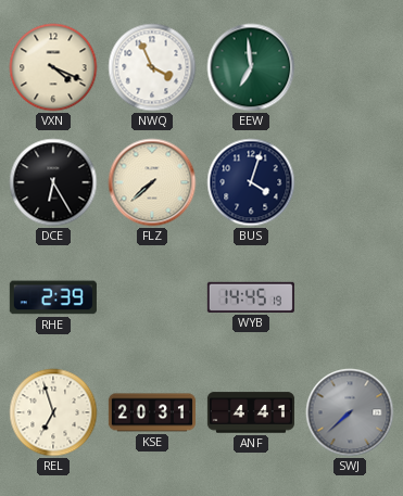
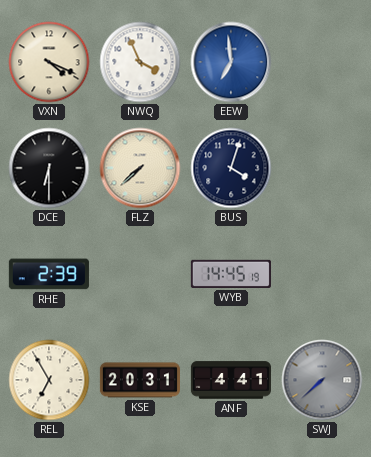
EEW dial: green -> blue
DCE: 6:25 -> 6:30
REL: 6:57 -> 6:55
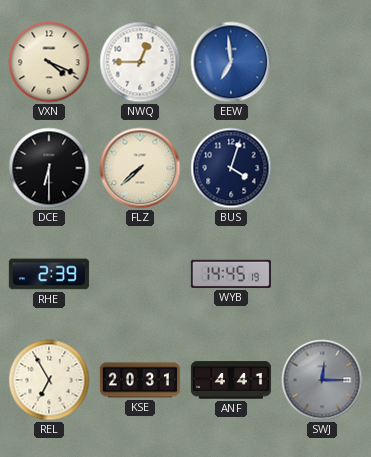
NWQ: 3:56 -> 12:45
SWJ: 7:38 -> 12:15
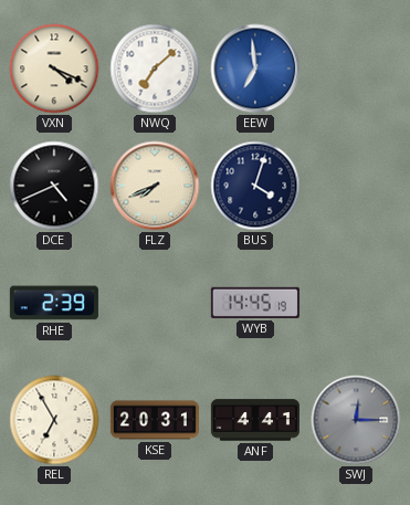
NWQ: 12:45 -> 7:08
DCE: 6:30 -> 4:41
FLZ: 7:38 -> 7:41
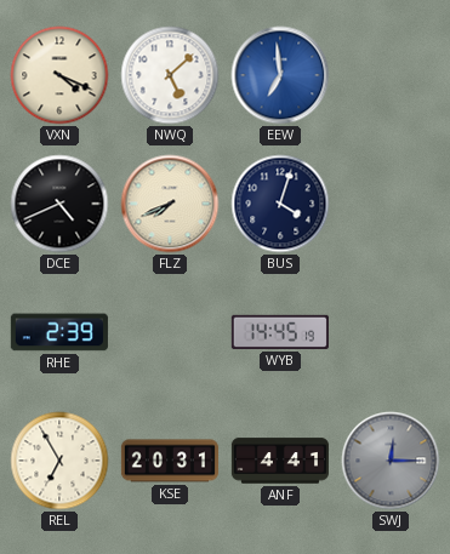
NWQ: 7:08 -> 5:08
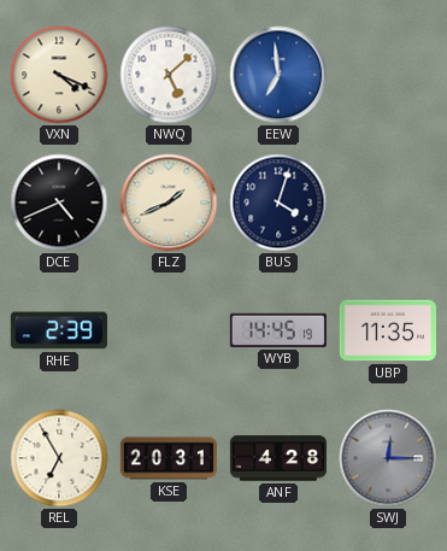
FLZ: 7:41 -> 1:41
UBP: none -> 11:35
ANF: 4:41 -> 4:28
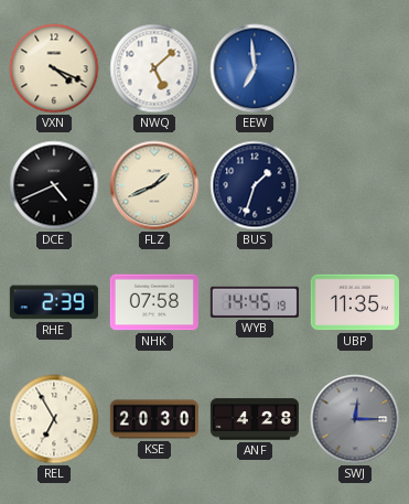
BUS: 4:03 -> 1:33
NHK: none -> 07:58
KSE: 20:31 -> 20:30
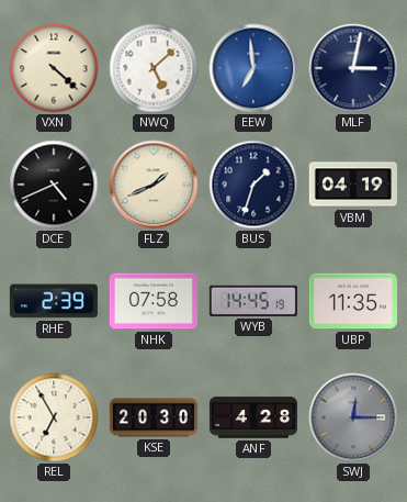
VXN: 4:19 -> 4:22
MLF: none -> 3:02
VBM: none -> 04:19
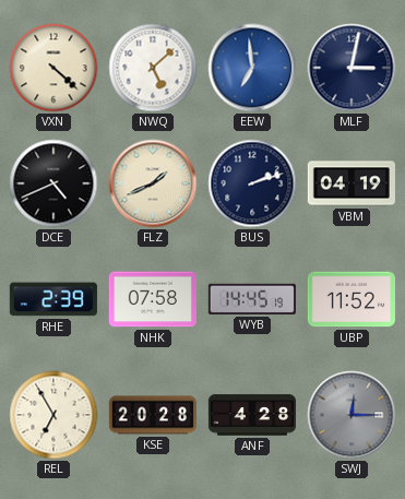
BUS: 1:33 -> 2:12
UBP: 11:35 -> 11:52
KSE: 20:30 -> 20:28
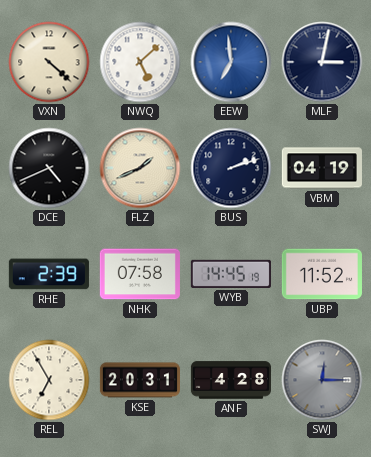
KSE: 20:28 -> 20:31
